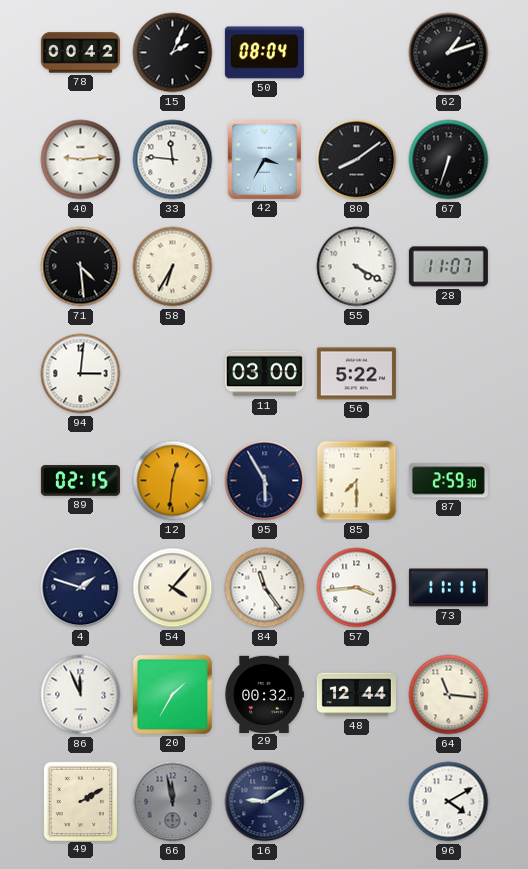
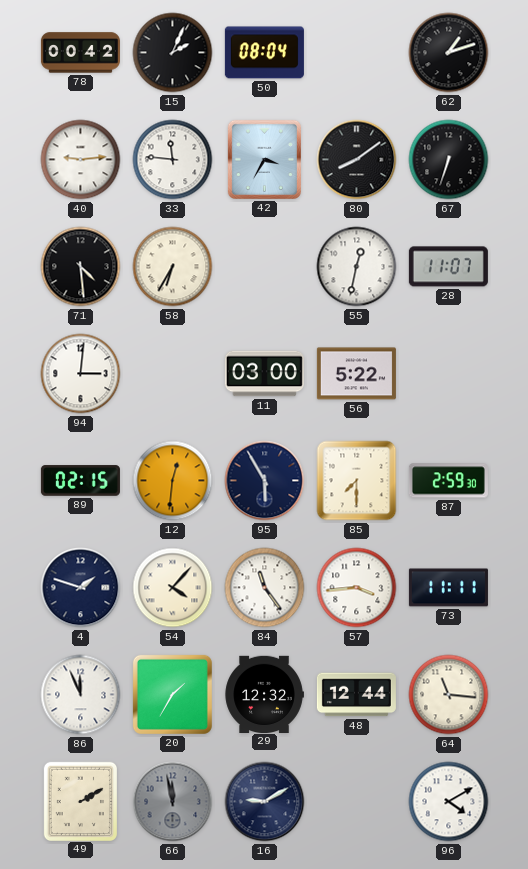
55: 4:20 -> 12:32
29: 00:32 -> 12:32
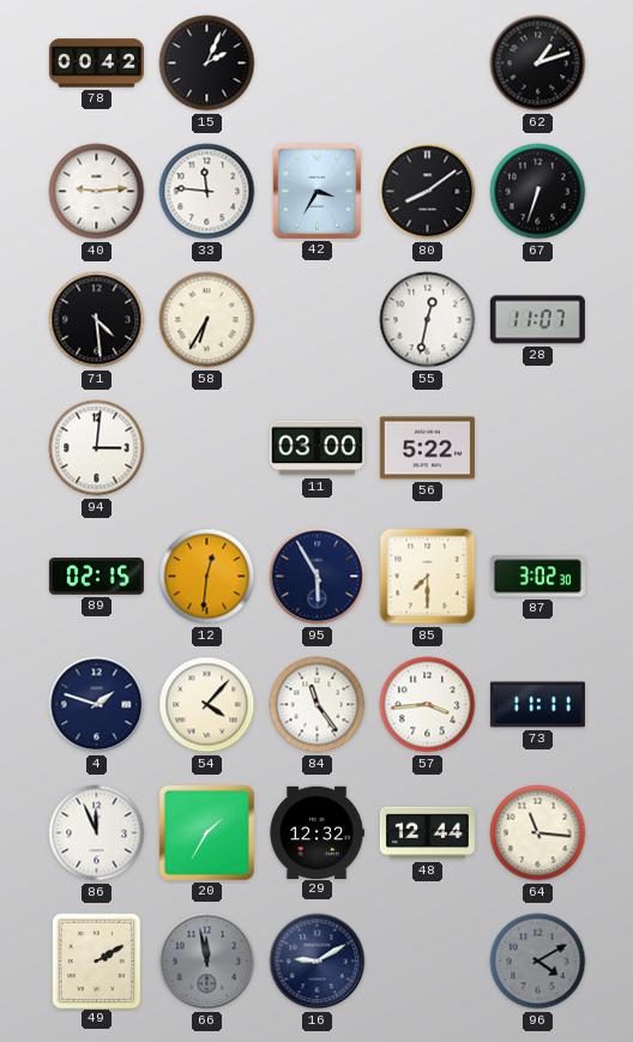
50: 08:04 -> none
87: 2:59 -> 3:02
96 dial: white -> grey
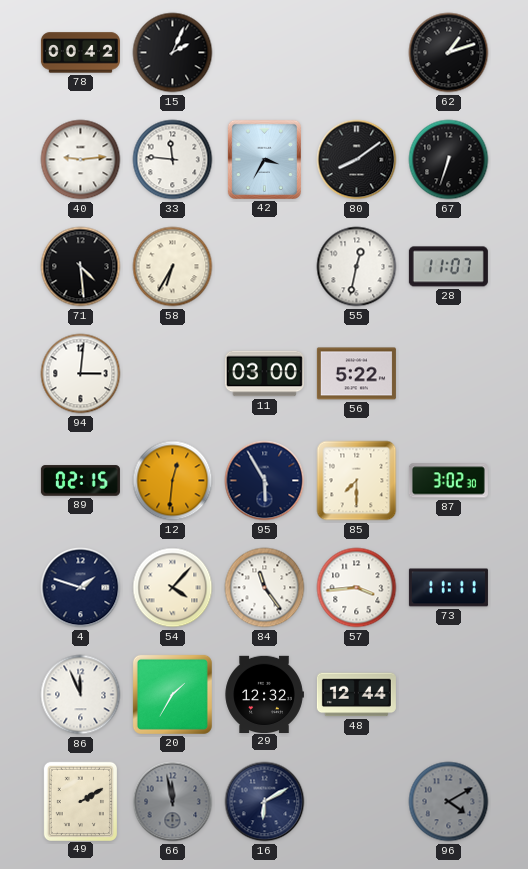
64: 11:16 -> none
16: 9:10 -> 6:10
